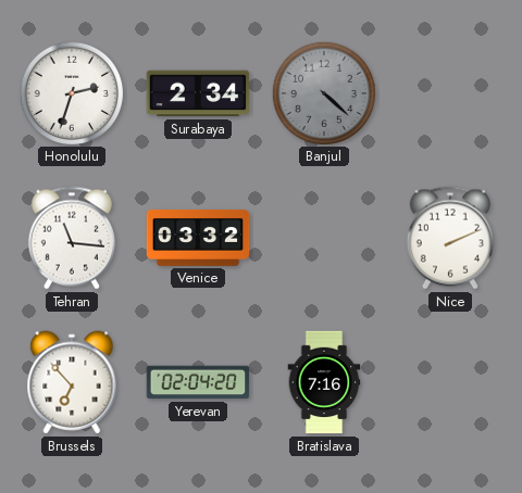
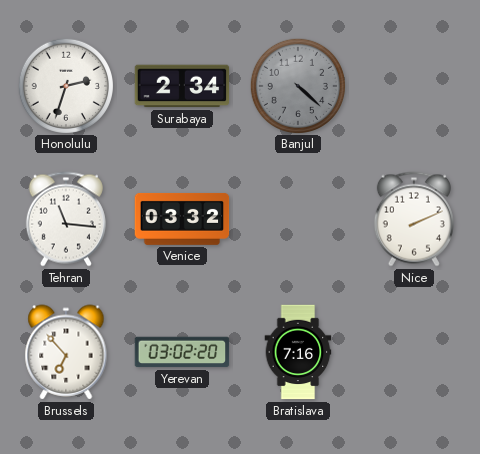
Yerevan: 02:04 -> 03:02
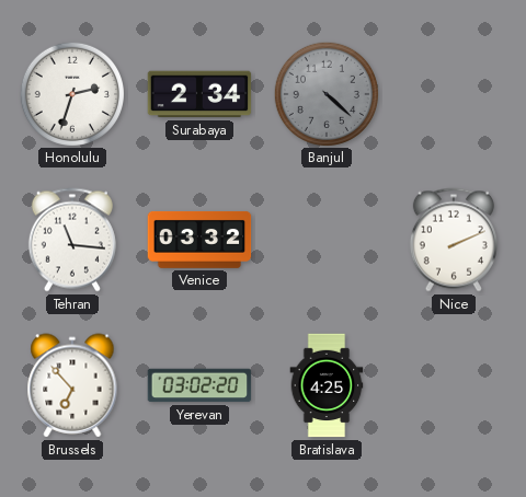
Bratislava: 7:16 -> 4:25
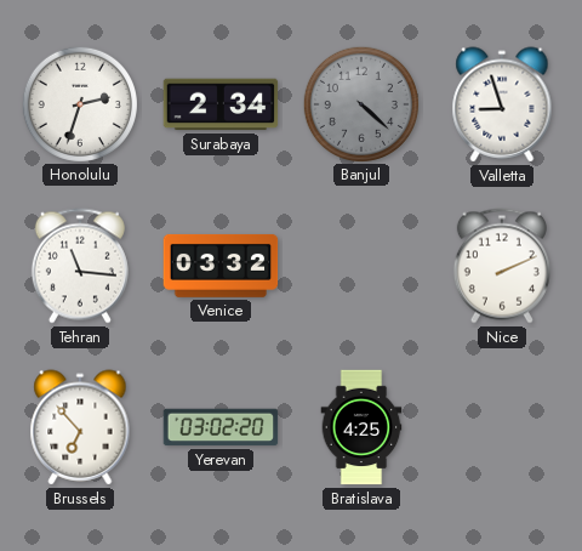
Valletta: none -> 8:57
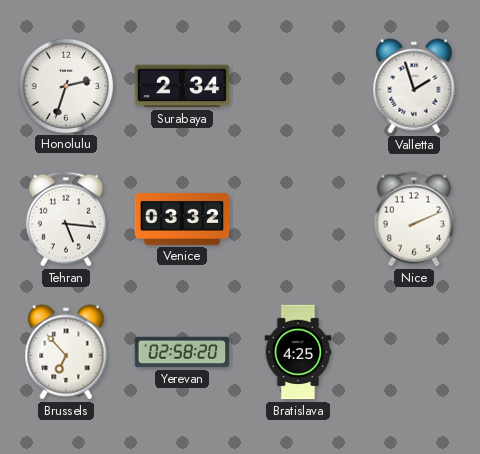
Banjul: 4:22 -> none
Valletta: 8:57 -> 1:57
Tehran: 11:16 -> 5:16
Yerevan: 03:02 -> 02:58
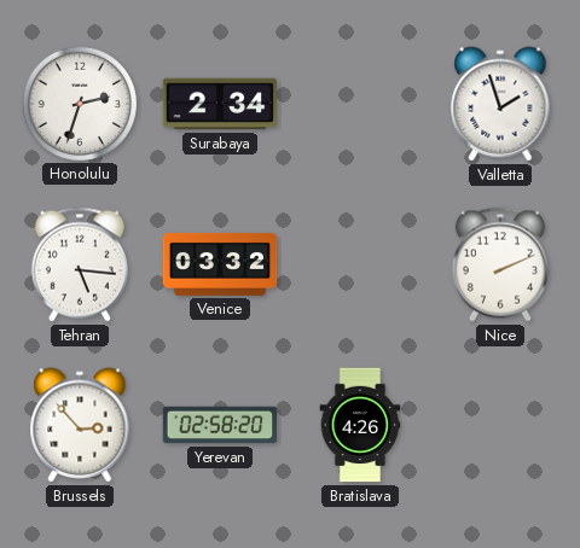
Brussels: 6:53 -> 2:53
Bratislava: 4:25 -> 4:26
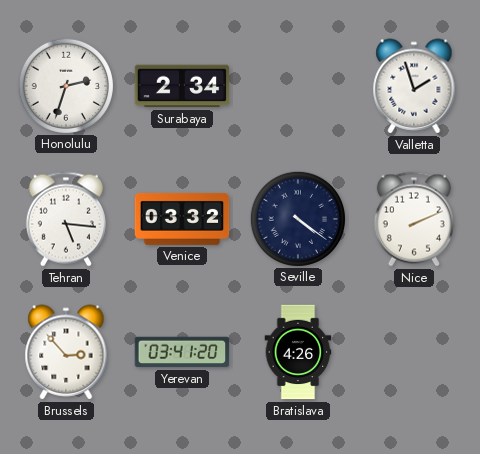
Seville: none -> 4:21
Yerevan: 02:58 -> 03:41
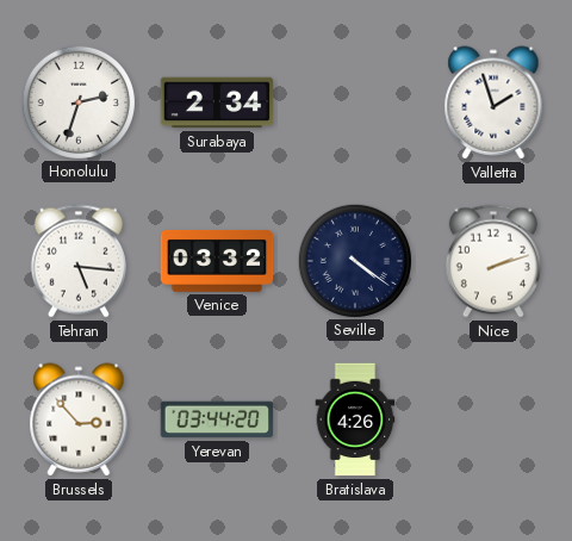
Nice: 2:11 -> 2:12
Yerevan: 03:41 -> 03:44
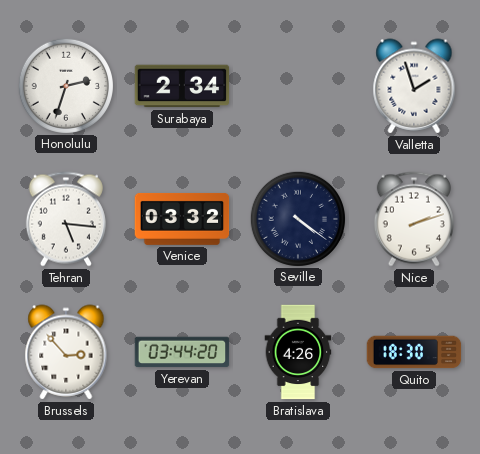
Quito: none -> 18:30
